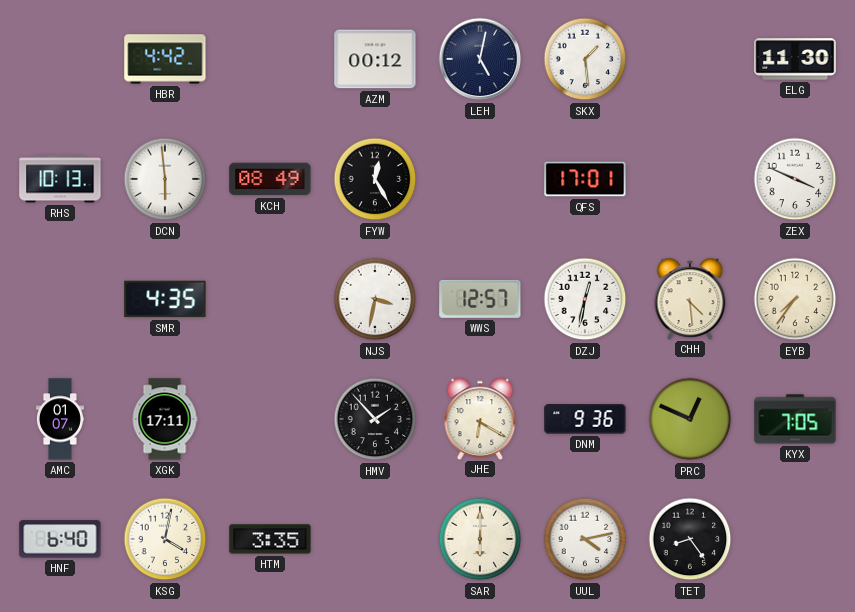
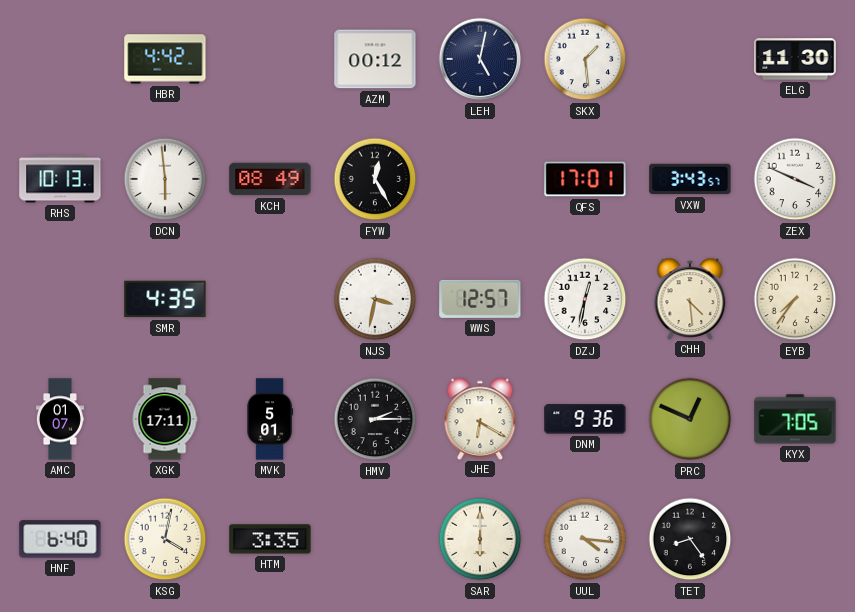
VXW: none -> 3:43
MVK: none -> 5:01
HMV: 1:53 -> 2:15
UUL: 4:13 -> 4:16
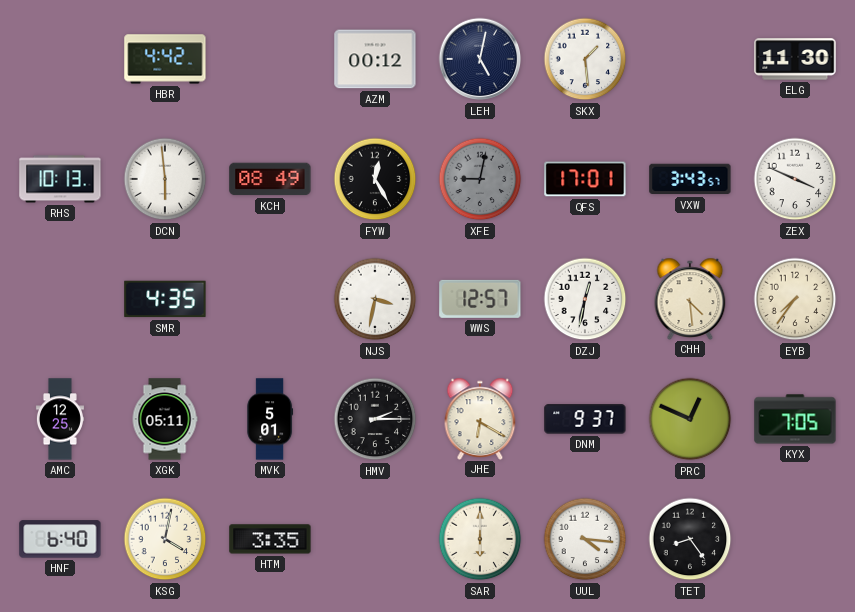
XFE: none -> 9:02
AMC: 01:07 -> 12:25
XGK: 17:11 -> 05:11
DNM: 9:36 -> 9:37
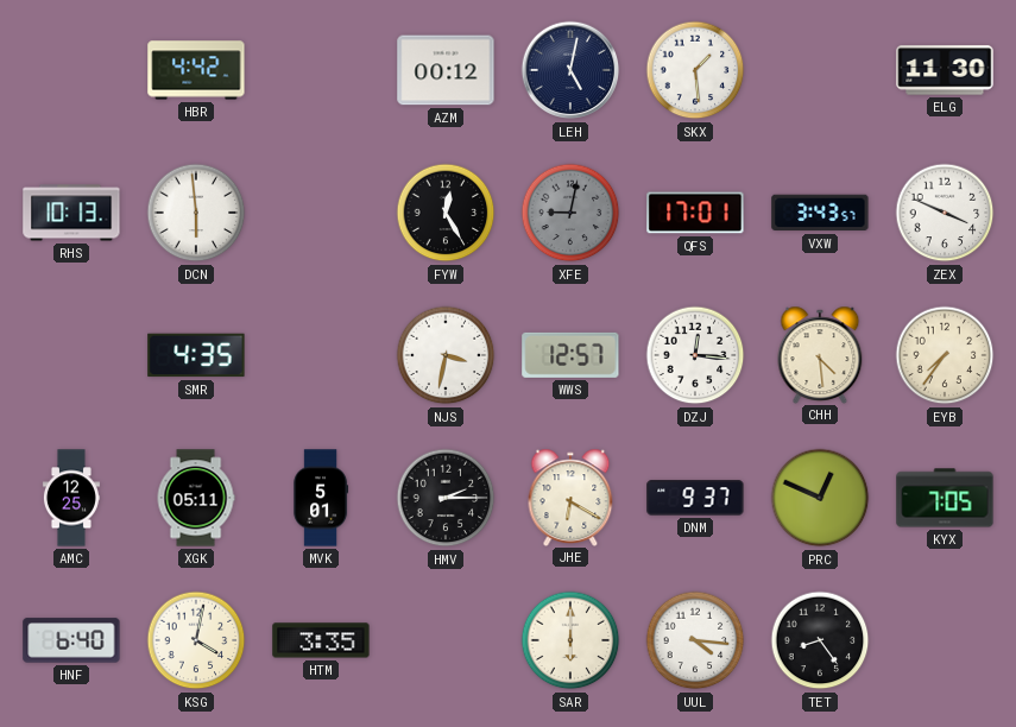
KCH: 08:49 -> none
DZJ: 12:32 -> 12:16
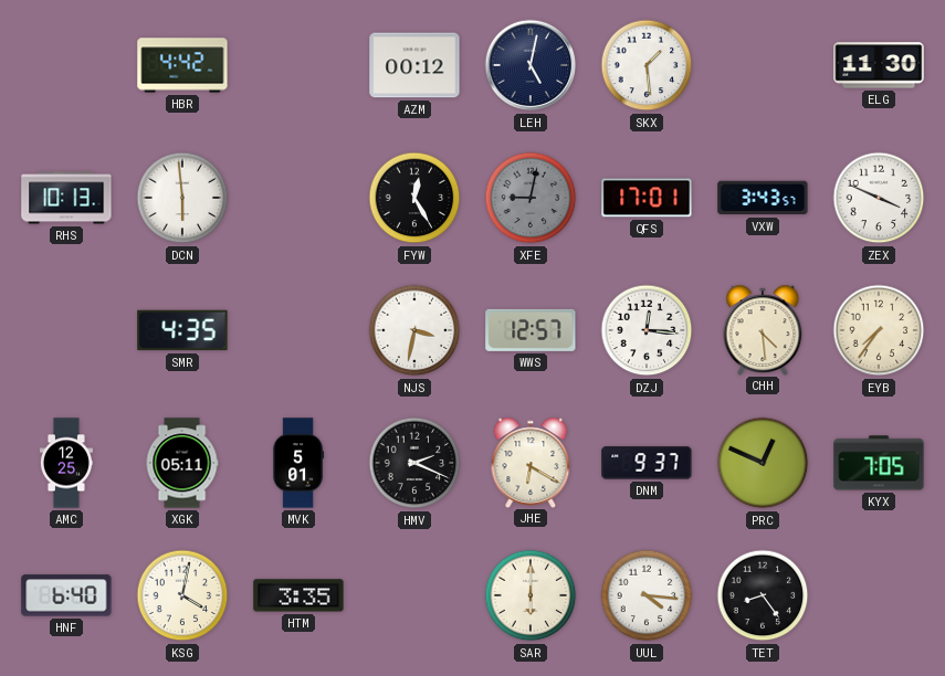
HMV: 2:15 -> 2:19
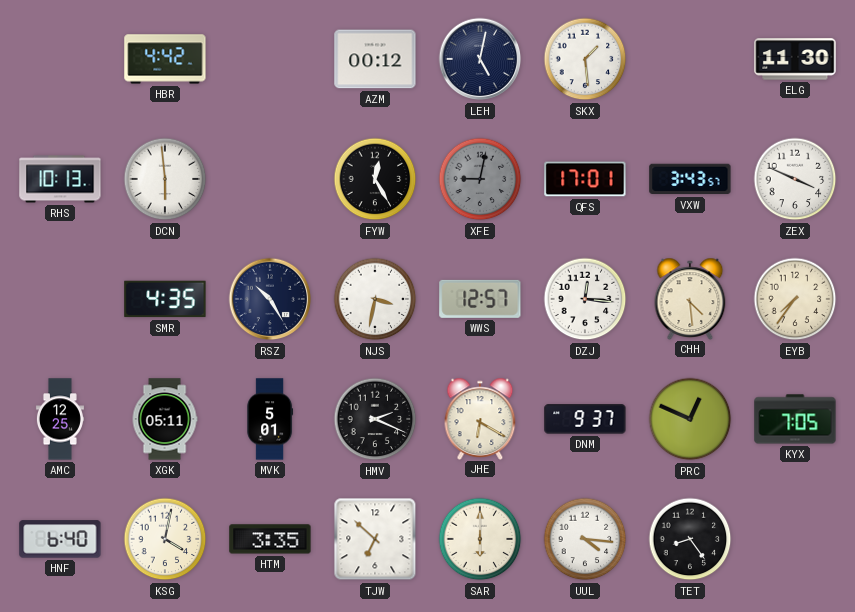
RSZ: none -> 10:25
TJW: none -> 6:52
